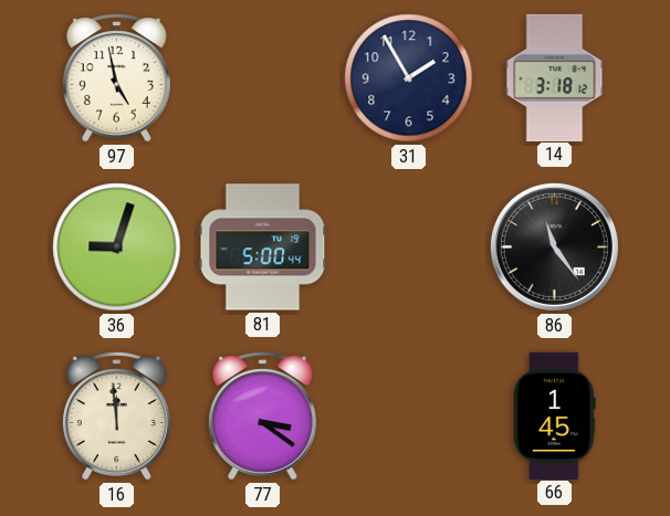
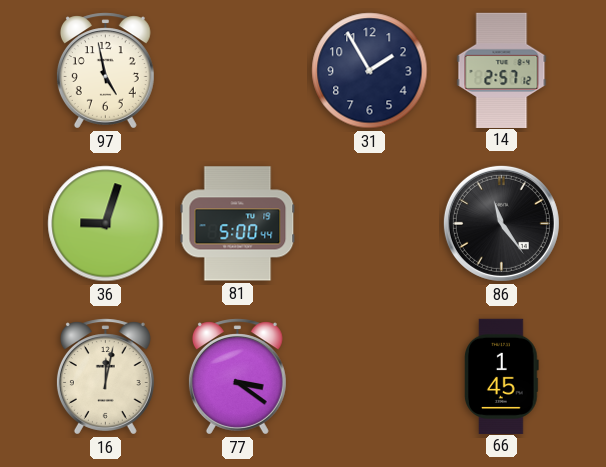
14: 3:18 -> 2:57
16: 11:59 -> 12:02
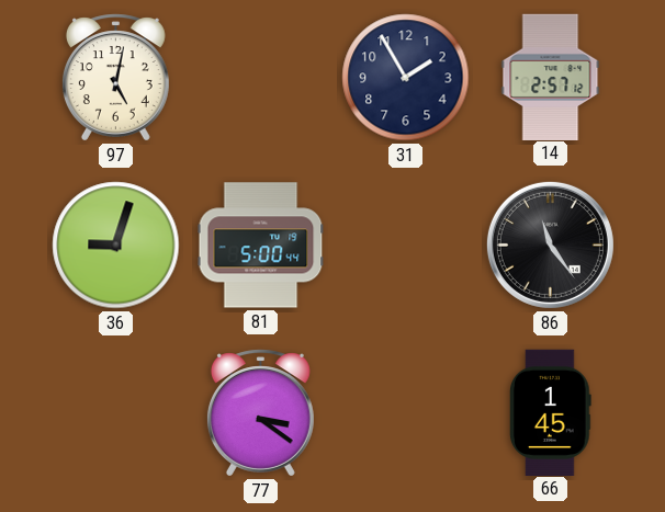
97: 4:58 -> 5:02
16: 12:02 -> none
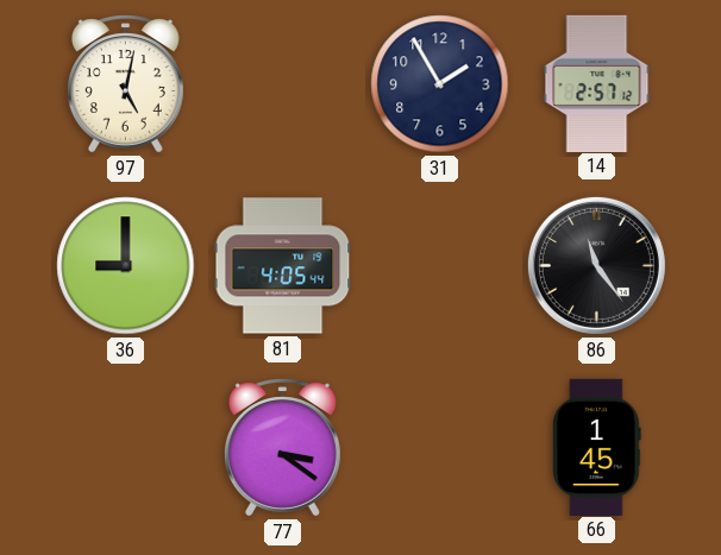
36: 9:03 -> 9:00
81: 5:00 -> 4:05
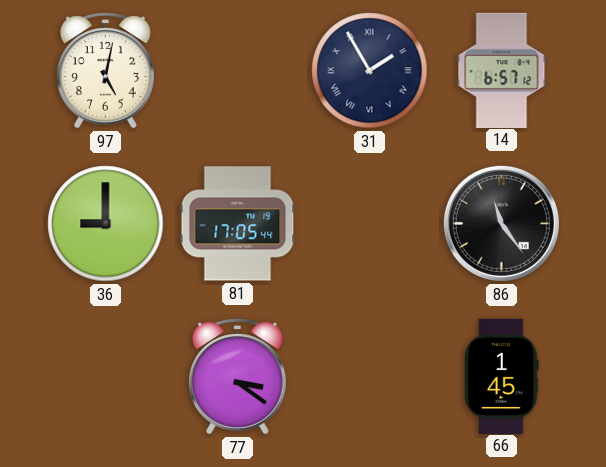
31 numerals: Arabic -> Roman
14: 2:57 -> 6:57
81: 4:05 -> 17:05
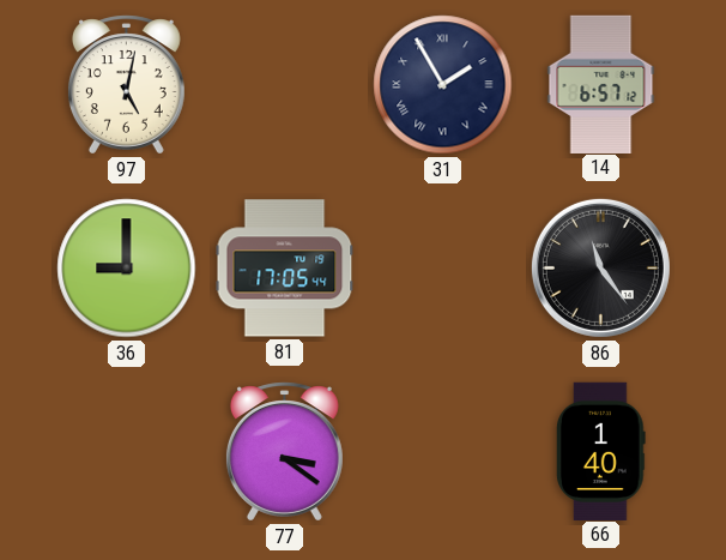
66: 1:45 -> 1:40
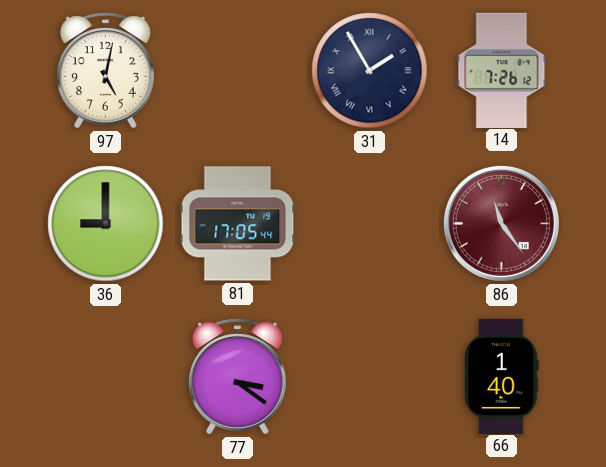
14: 6:57 -> 7:26
86 dial: black -> burgundy
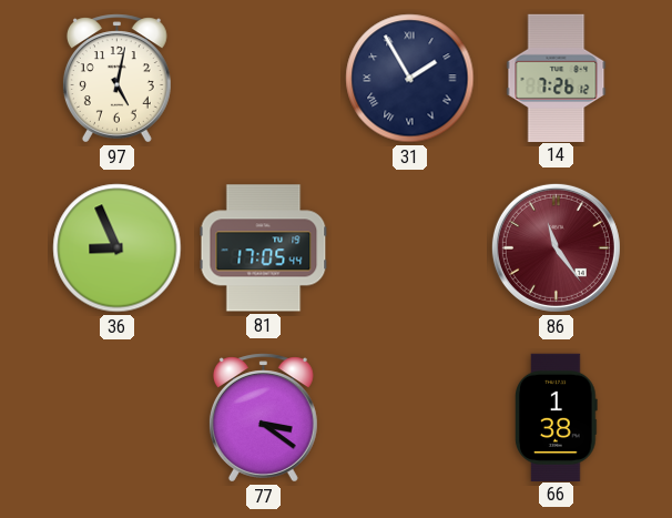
36: 9:00 -> 8:56
66: 1:40 -> 1:38
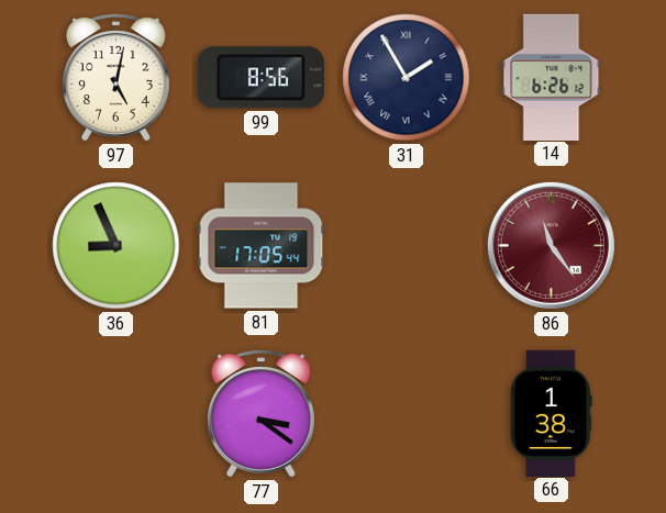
99: none -> 8:56
14: 7:26 -> 6:26
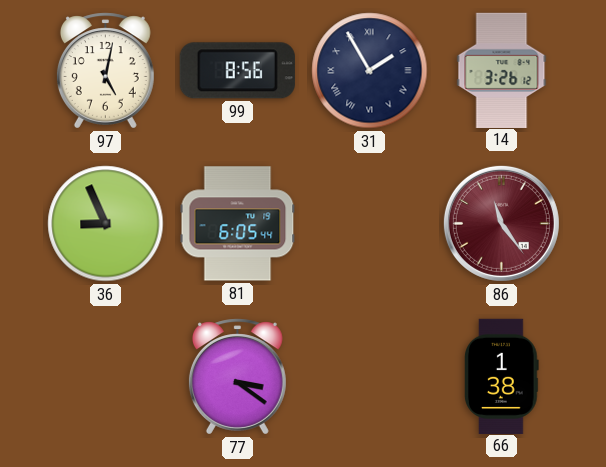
14: 6:26 -> 3:26
81: 17:05 -> 6:05
